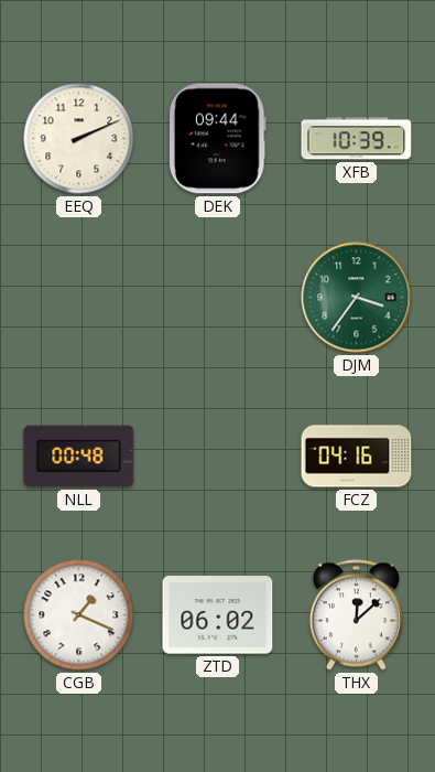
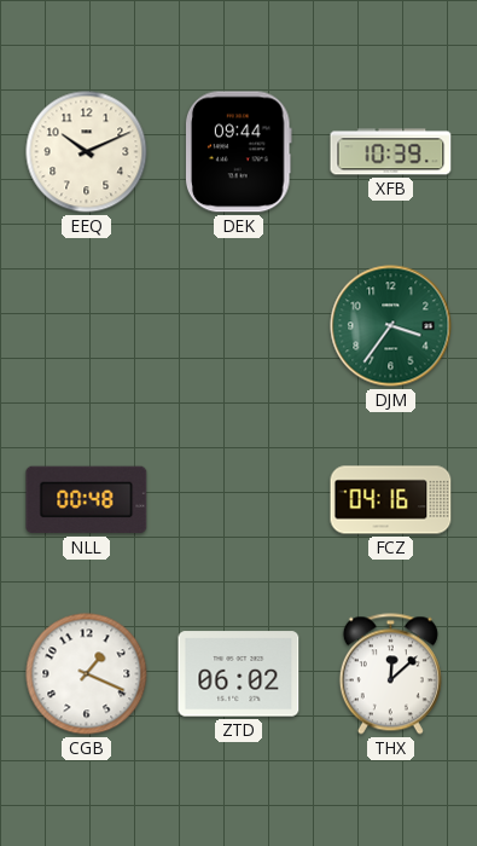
EEQ: 2:11 -> 10:11
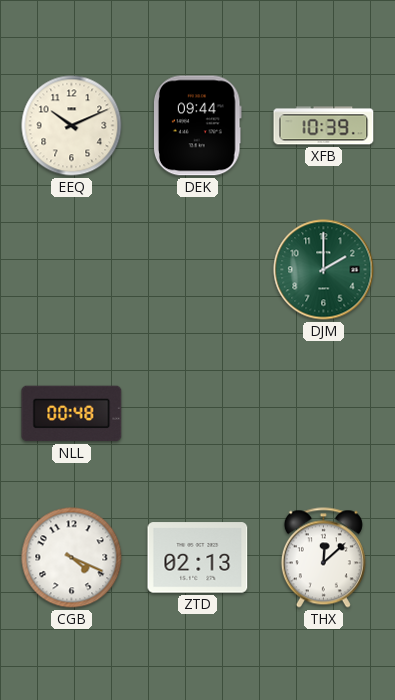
DJM: 3:36 -> 2:00
FCZ: 04:16 -> none
CGB: 1:19 -> 4:19
ZTD: 06:02 -> 02:13
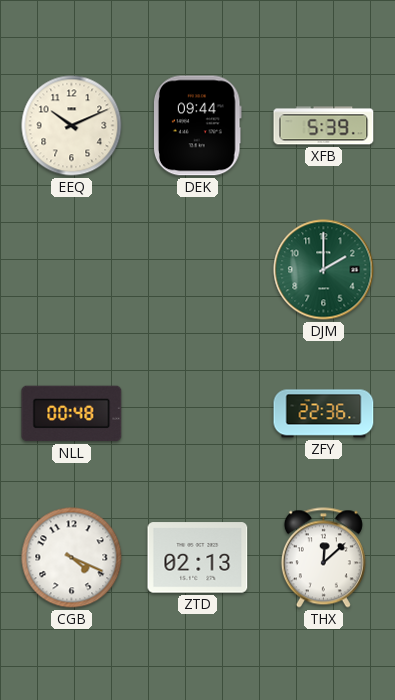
XFB: 10:39 -> 5:39
ZFY: none -> 22:36
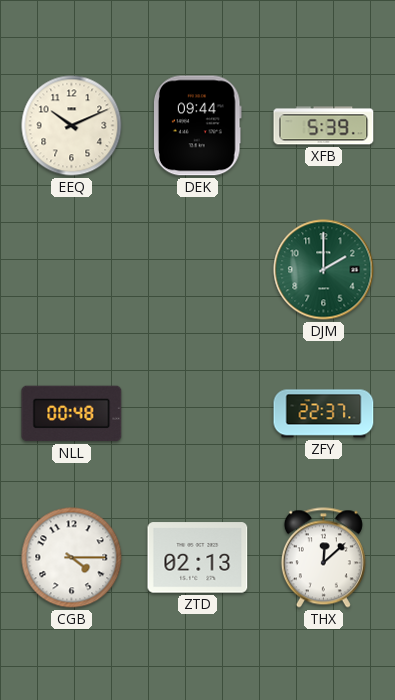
ZFY: 22:36 -> 22:37
CGB: 4:19 -> 4:15
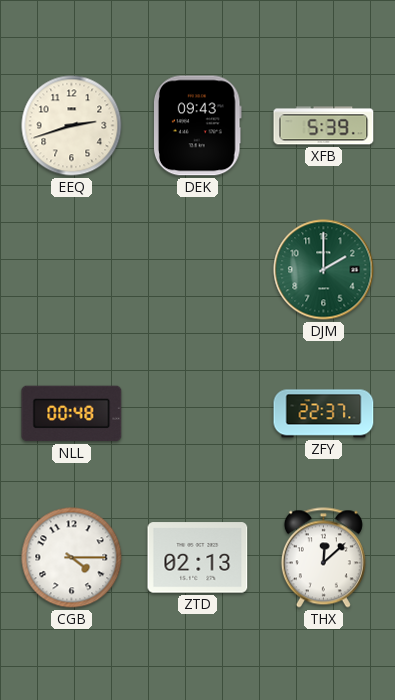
EEQ: 10:11 -> 2:42
DEK: 09:44 -> 09:43
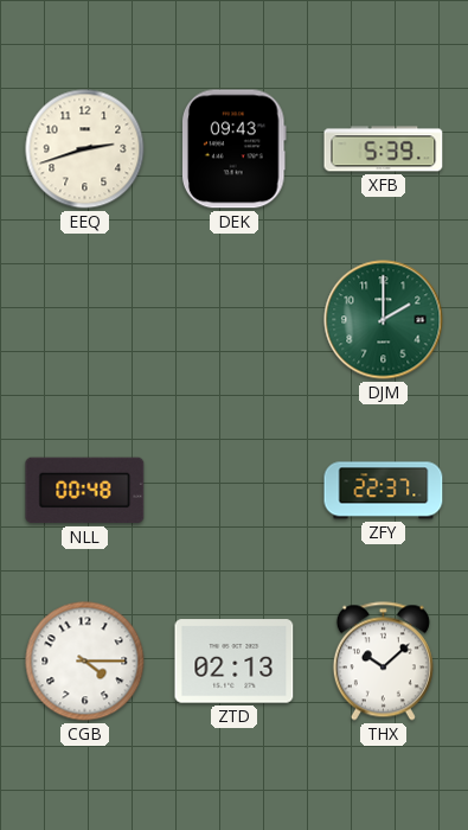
THX: 12:08 -> 10:08
